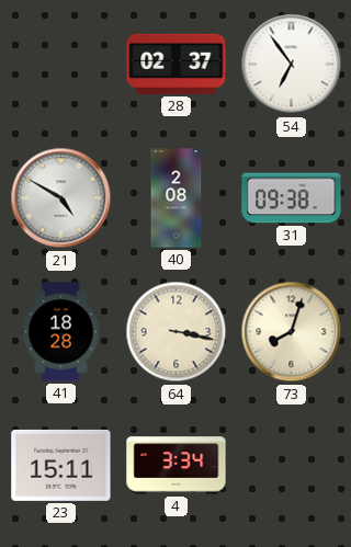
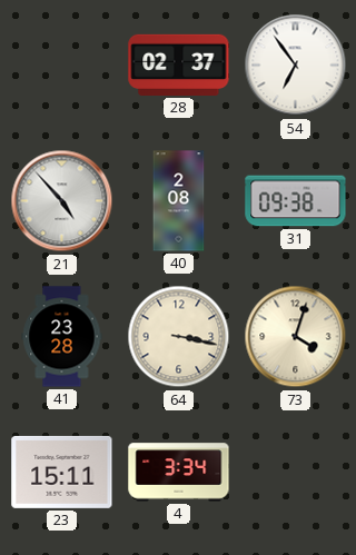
21: 4:50 -> 4:53
41: 18:28 -> 23:28
73: 8:03 -> 4:03
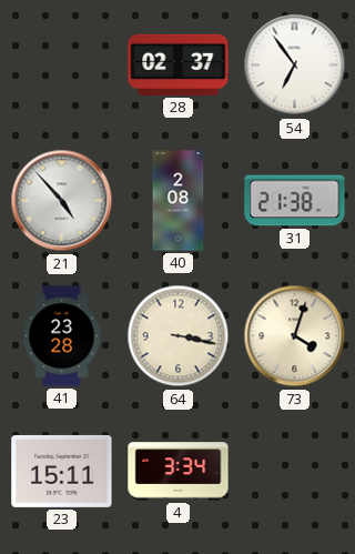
31: 09:38 -> 21:38
